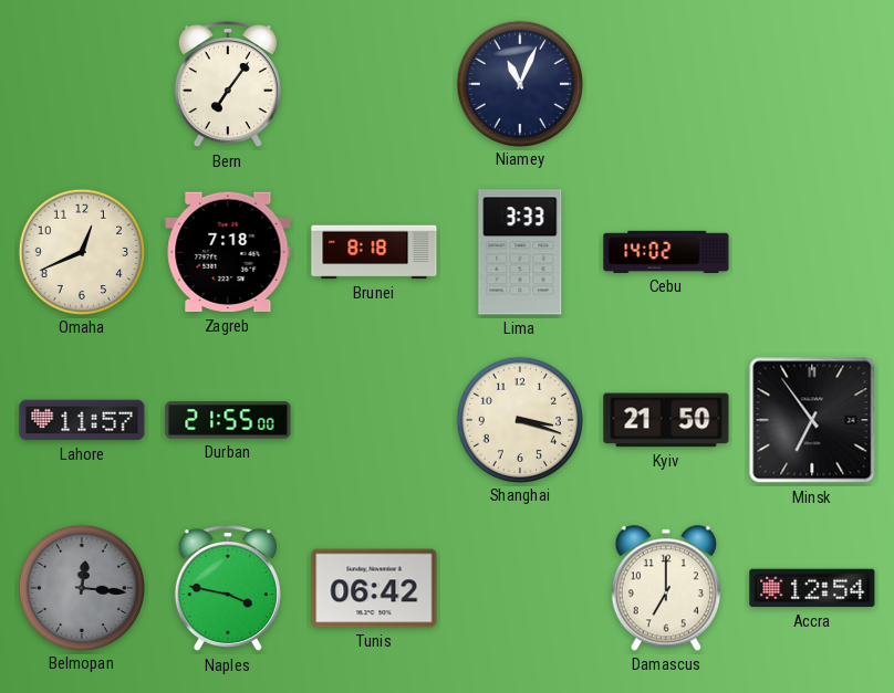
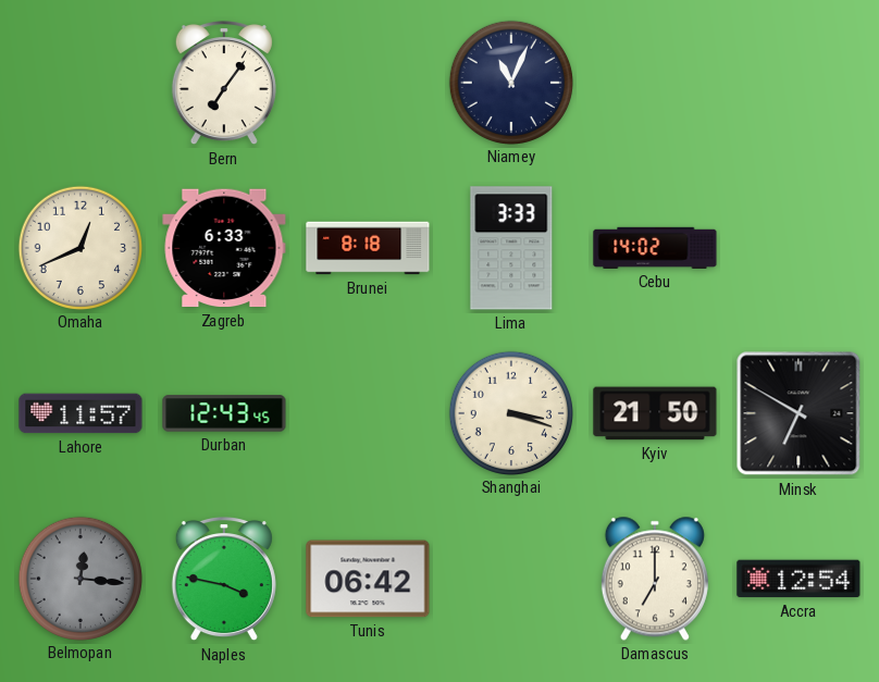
Zagreb: 7:18 -> 6:33
Durban: 21:55 -> 12:43
Minsk: 6:54 -> 6:50
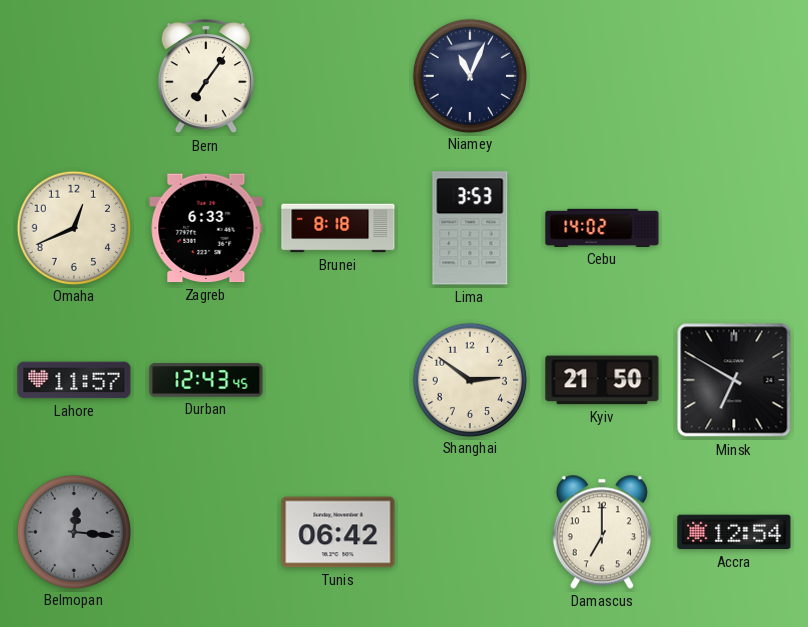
Lima: 3:33 -> 3:53
Shanghai: 3:18 -> 2:51
Naples: 3:47 -> none
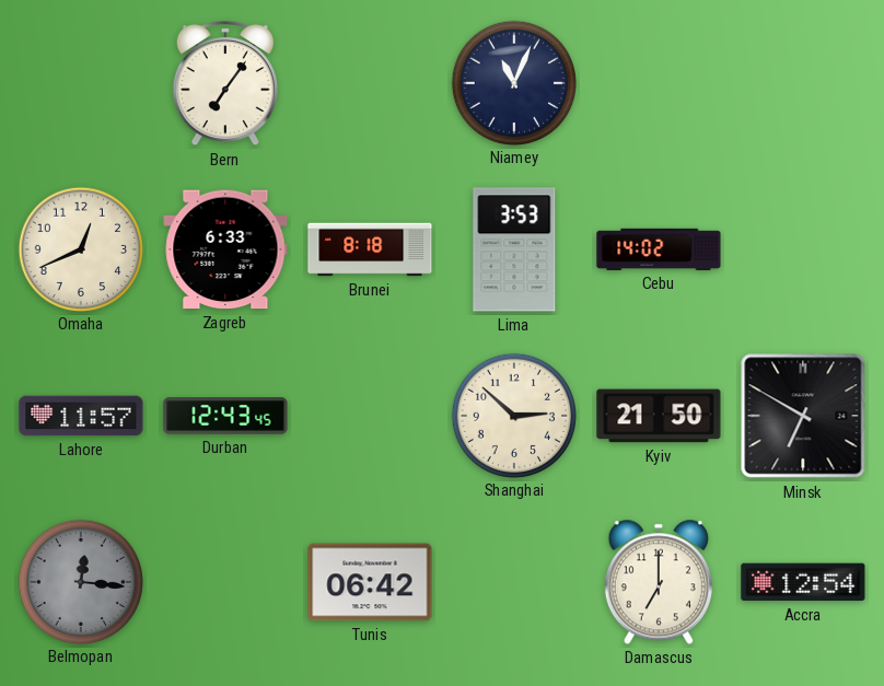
Shanghai: 2:51 -> 2:52
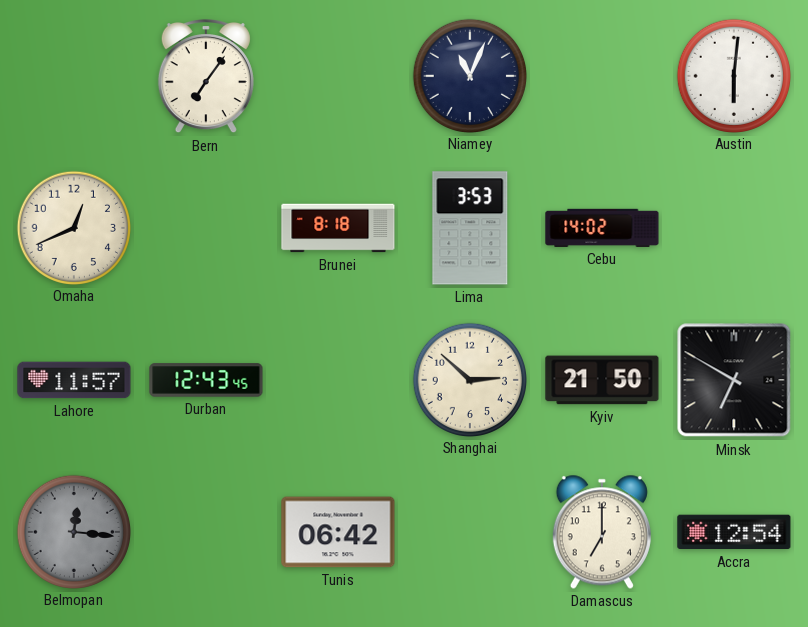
Austin: none -> 6:01
Zagreb: 6:33 -> none
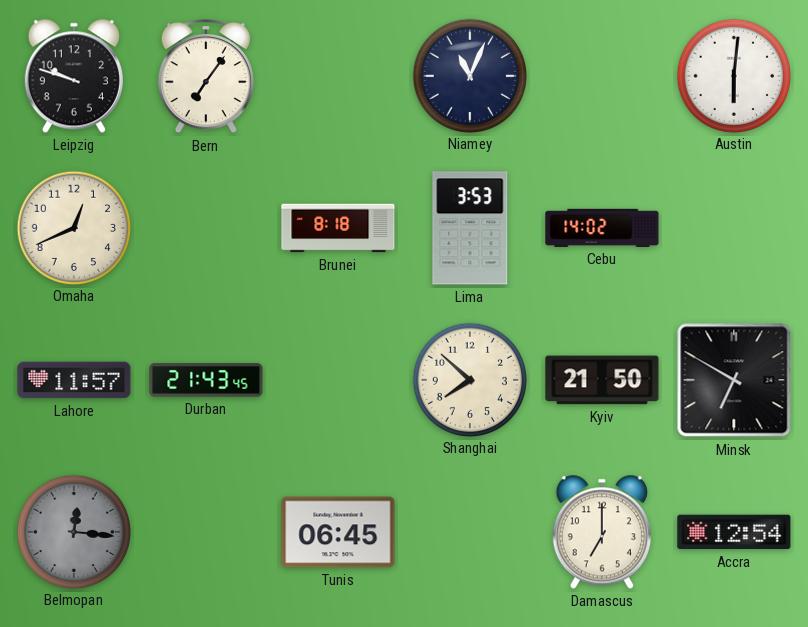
Leipzig: none -> 9:48
Durban: 12:43 -> 21:43
Shanghai: 2:52 -> 7:52
Tunis: 06:42 -> 06:45
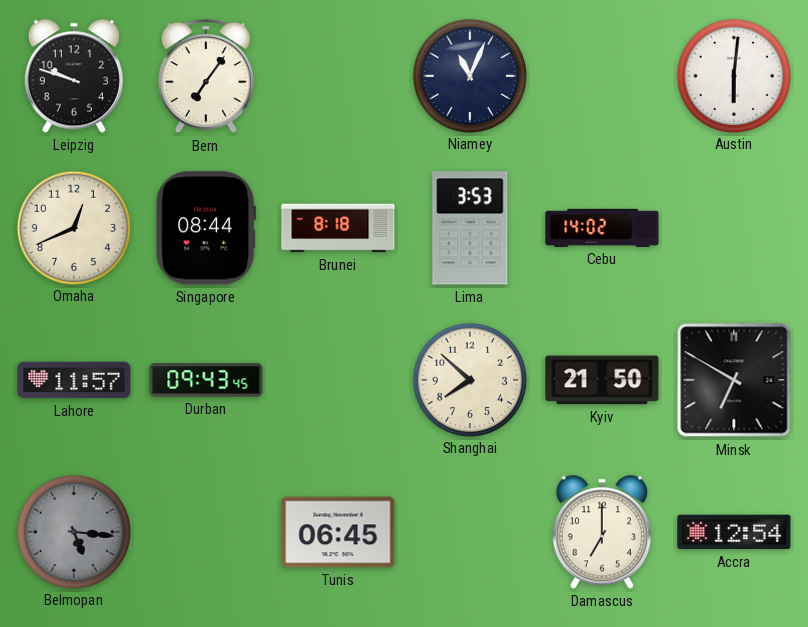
Singapore: none -> 08:44
Durban: 21:43 -> 09:43
Belmopan: 12:16 -> 5:16
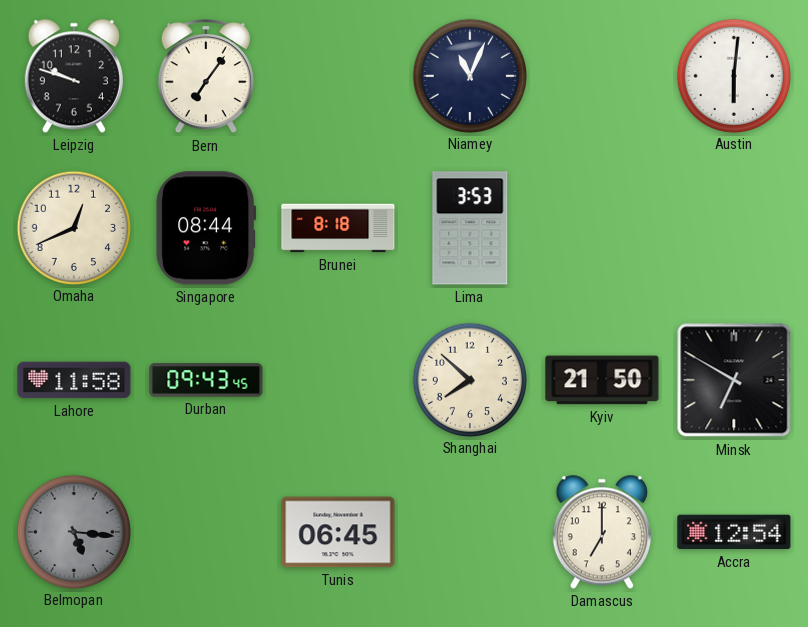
Cebu: 14:02 -> none
Lahore: 11:57 -> 11:58
